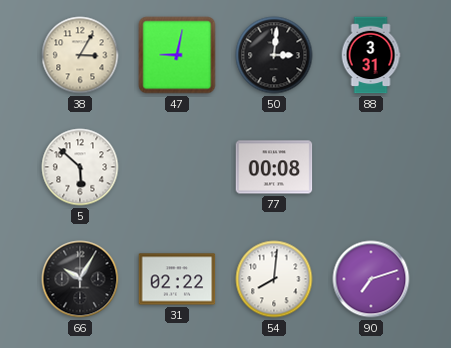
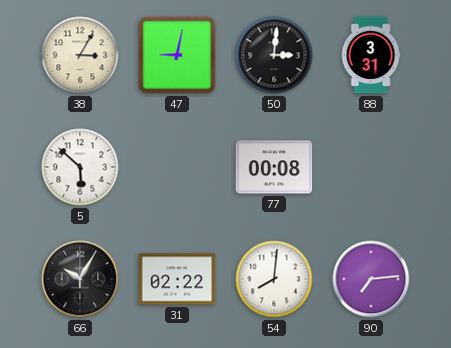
90: 7:12 -> 7:14
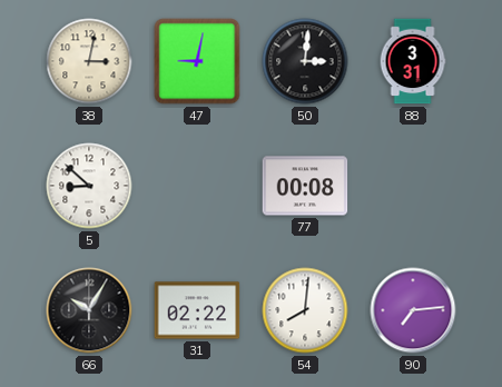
38: 3:05 -> 3:02
5: 5:52 -> 8:52
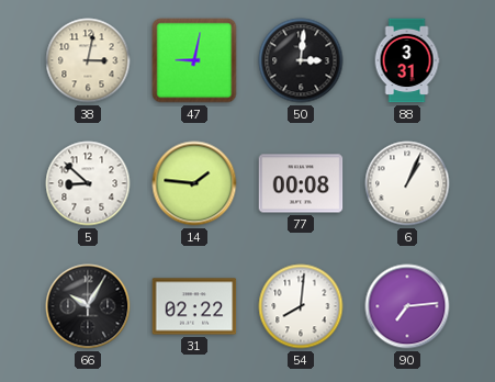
14: none -> 1:46
6: none -> 1:04
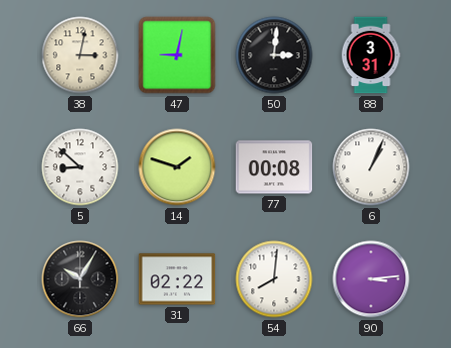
14: 1:46 -> 1:48
90: 7:14 -> 3:14
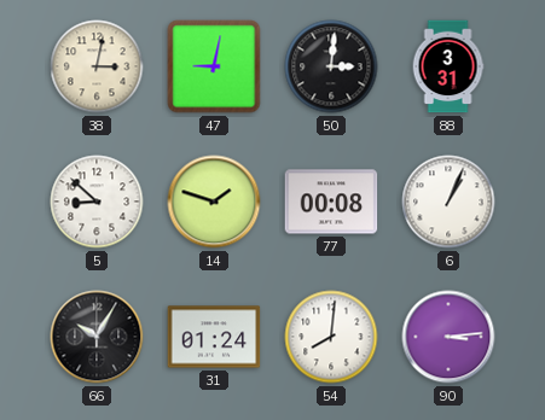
31: 02:22 -> 01:24
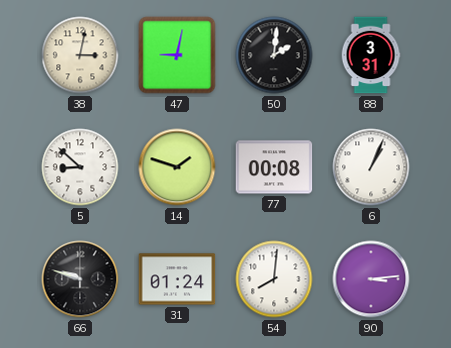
50: 3:01 -> 2:01
66: 10:05 -> 9:48
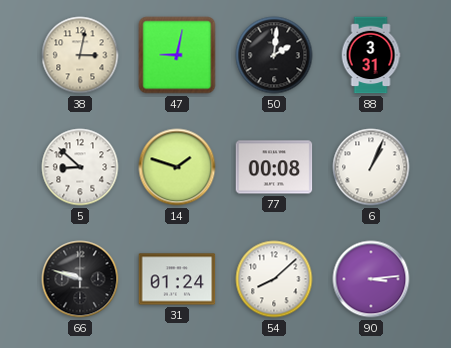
54: 8:01 -> 8:08
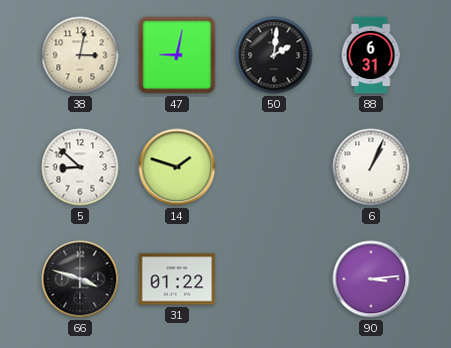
88: 3:31 -> 6:31
77: 00:08 -> none
66: 9:48 -> 3:48
31: 01:24 -> 01:22
54: 8:08 -> none
